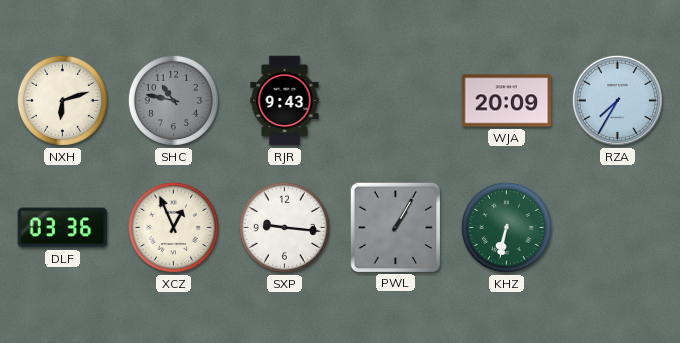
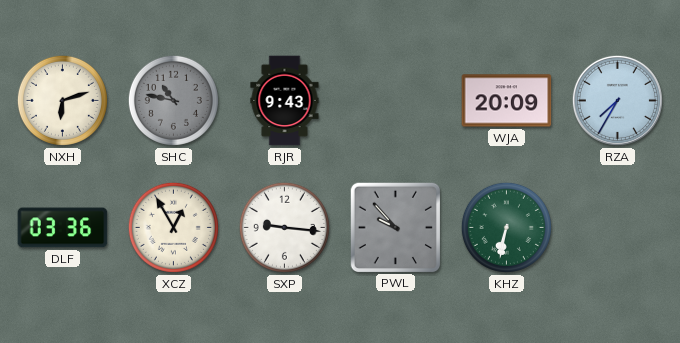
XCZ: 12:56 -> 12:55
PWL: 1:05 -> 9:53
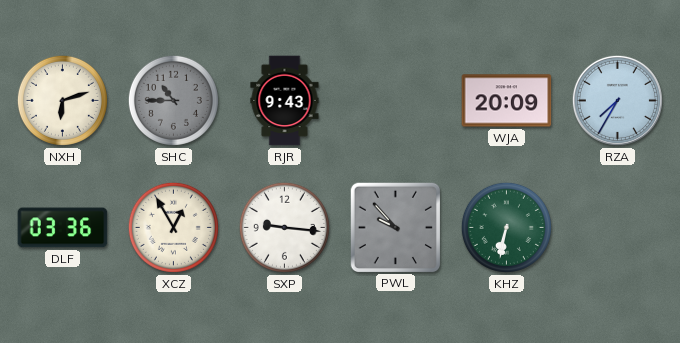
SHC: 10:47 -> 10:45
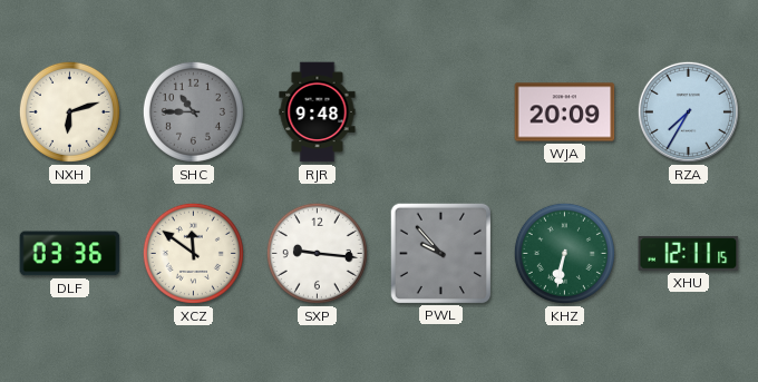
RJR: 9:43 -> 9:48
XCZ: 12:55 -> 11:51
XHU: none -> 12:11
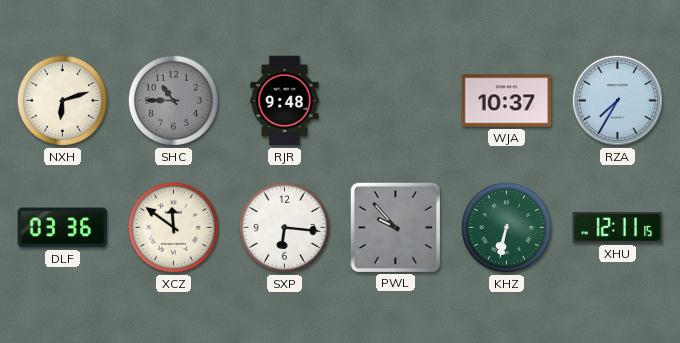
WJA: 20:09 -> 10:37
SXP: 9:16 -> 6:16
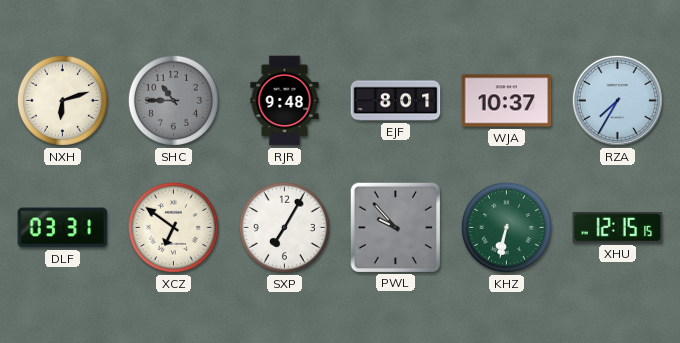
EJF: none -> 8:01
DLF: 03:36 -> 03:31
XCZ: 11:51 -> 6:51
SXP: 6:16 -> 7:05
XHU: 12:11 -> 12:15
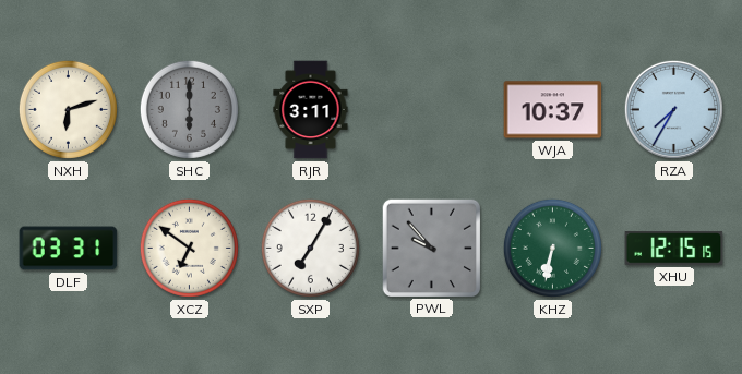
SHC: 10:45 -> 6:00
RJR: 9:48 -> 3:11
EJF: 8:01 -> none
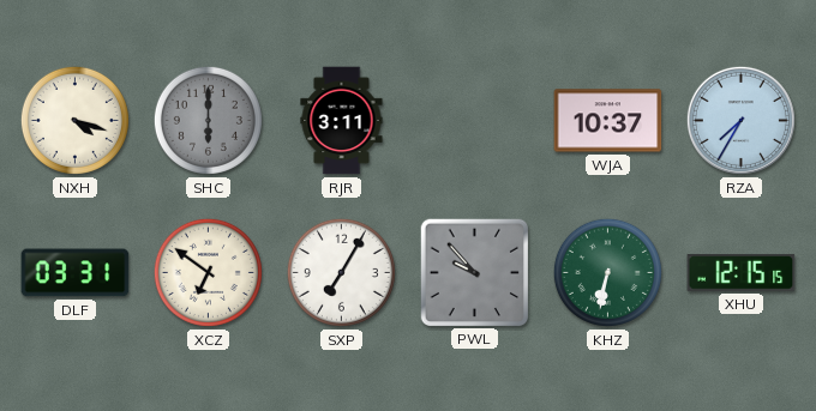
NXH: 6:12 -> 4:18
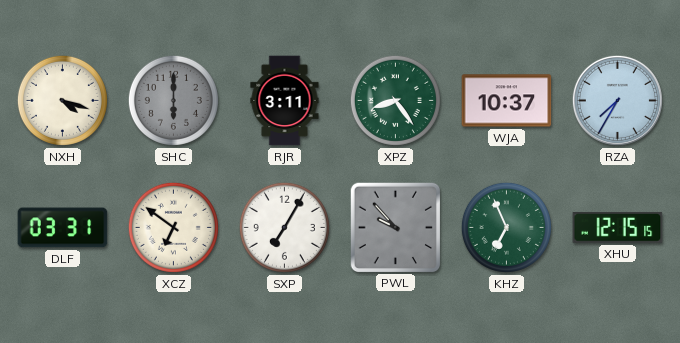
XPZ: none -> 8:24
KHZ: 6:32 -> 6:56
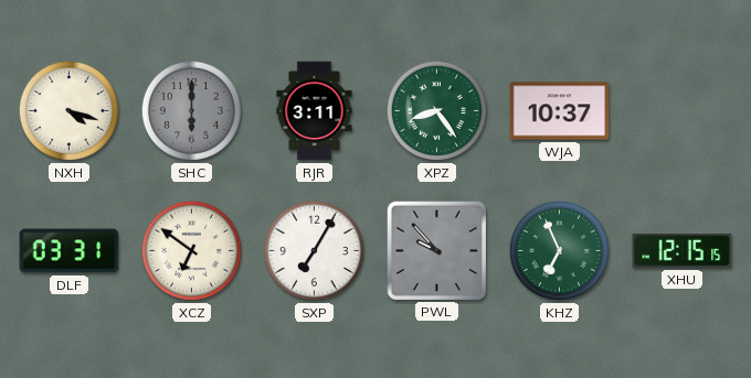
RZA: 7:35 -> none
